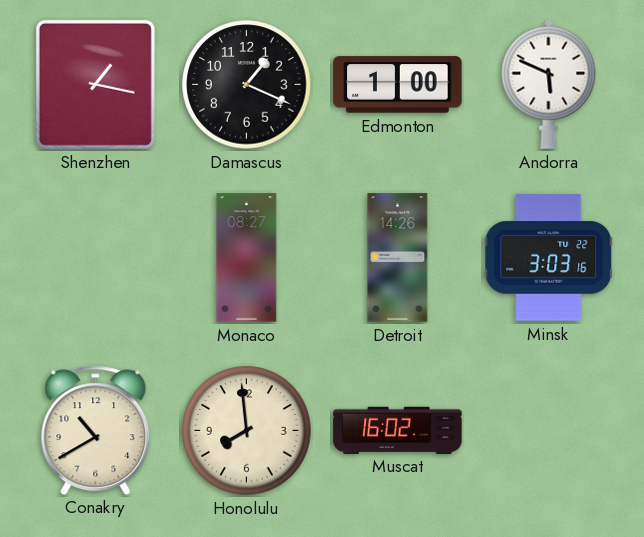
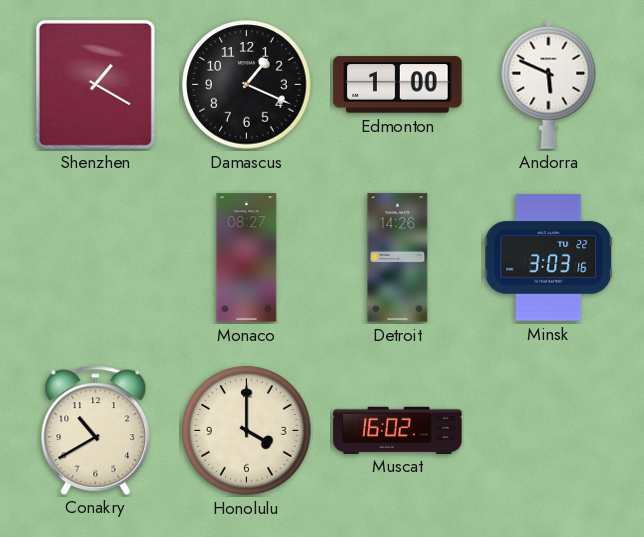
Shenzhen: 1:17 -> 1:20
Honolulu: 7:59 -> 4:00
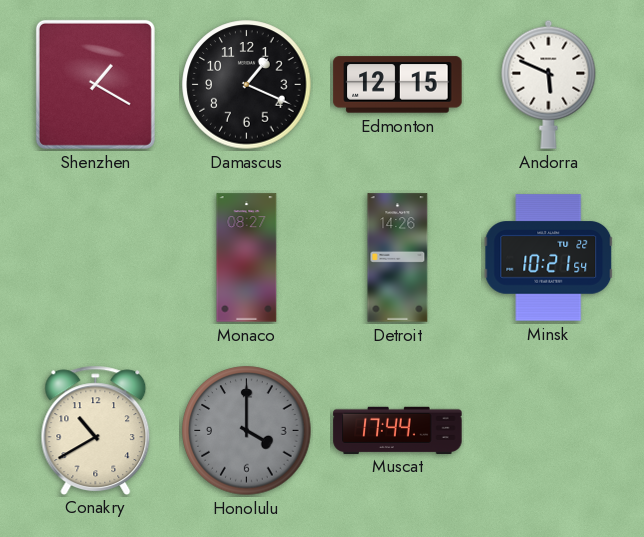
Edmonton: 1:00 -> 12:15
Minsk: 3:03 -> 10:21
Honolulu dial: cream -> grey
Muscat: 16:02 -> 17:44
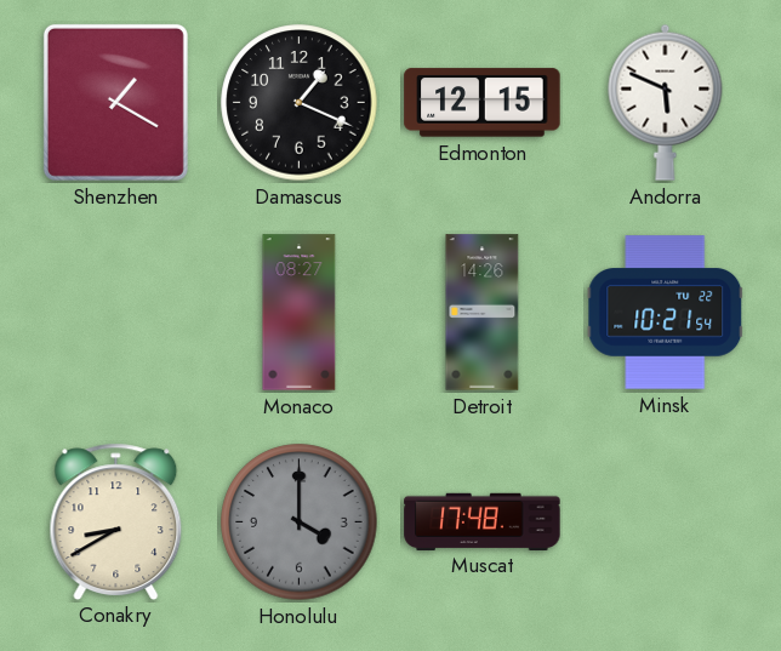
Conakry: 10:40 -> 8:40
Muscat: 17:44 -> 17:48
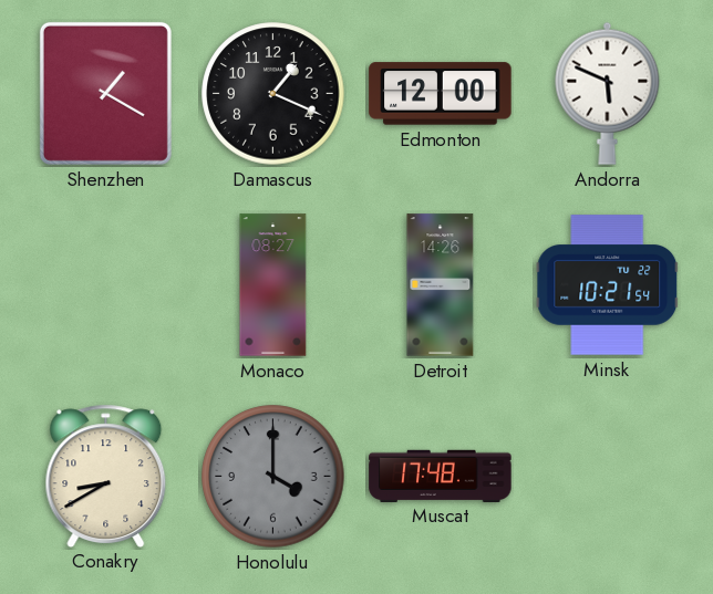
Edmonton: 12:15 -> 12:00
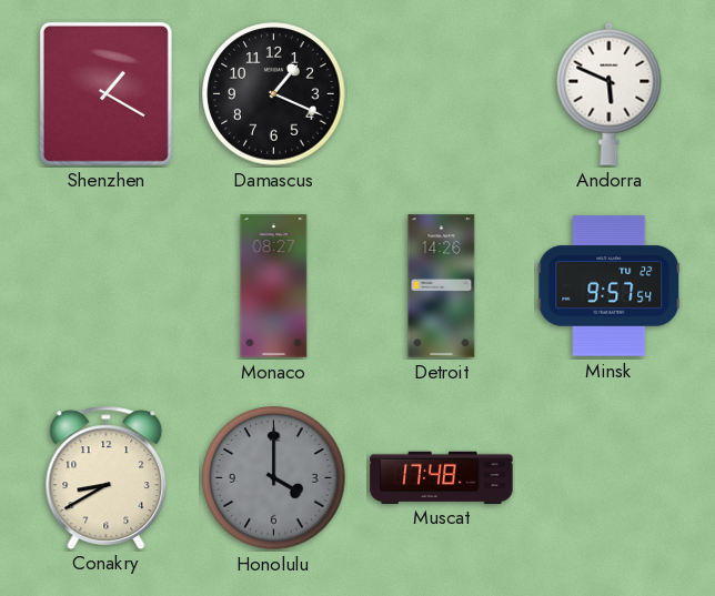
Edmonton: 12:00 -> none
Minsk: 10:21 -> 9:57
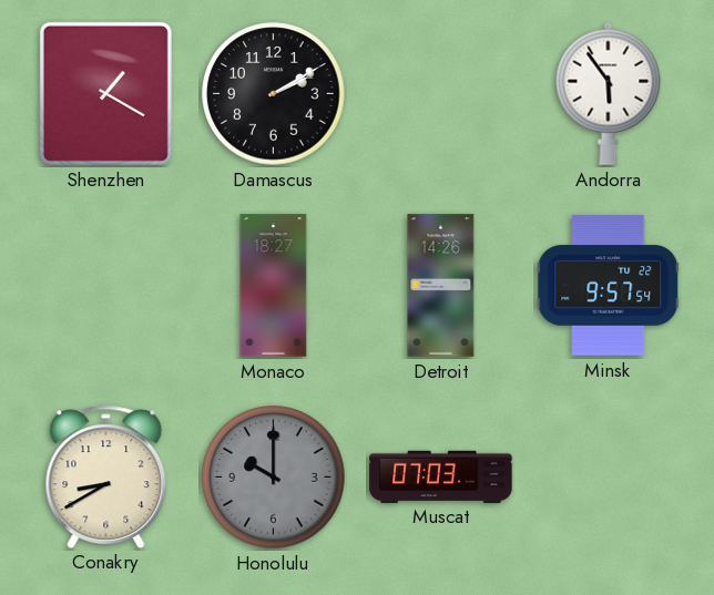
Damascus: 1:19 -> 2:10
Andorra: 5:49 -> 5:54
Monaco: 08:27 -> 18:27
Honolulu: 4:00 -> 10:00
Muscat: 17:48 -> 07:03
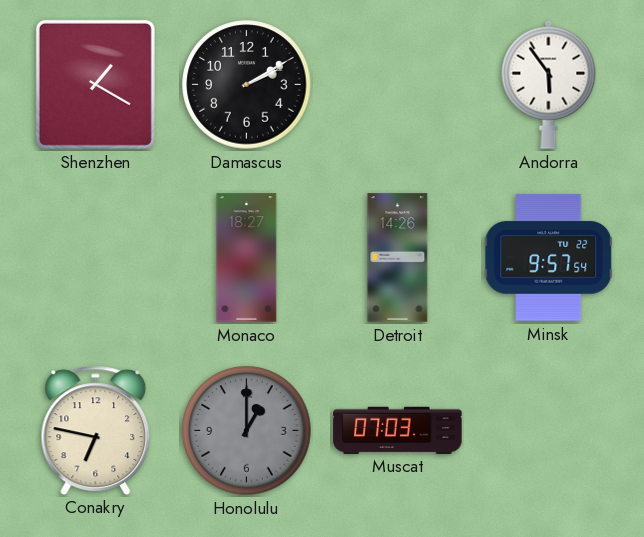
Conakry: 8:40 -> 6:47
Honolulu: 10:00 -> 1:00
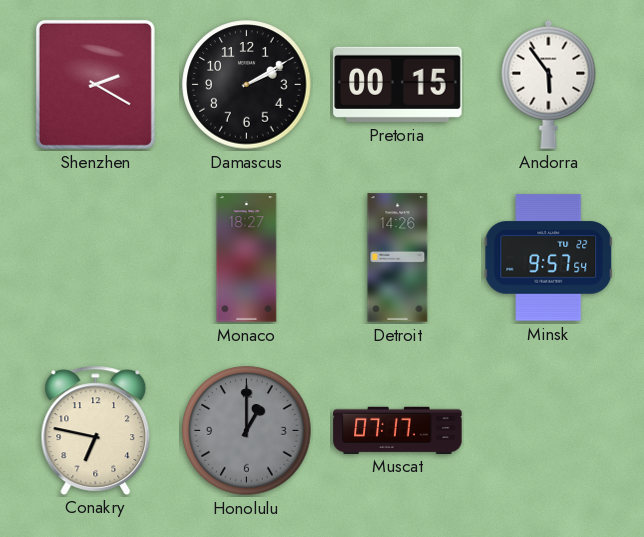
Shenzhen: 1:20 -> 2:20
Pretoria: none -> 00:15
Muscat: 07:03 -> 07:17
